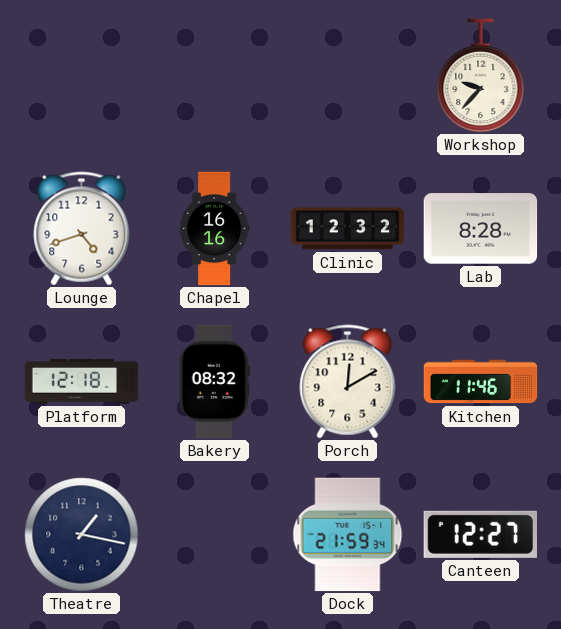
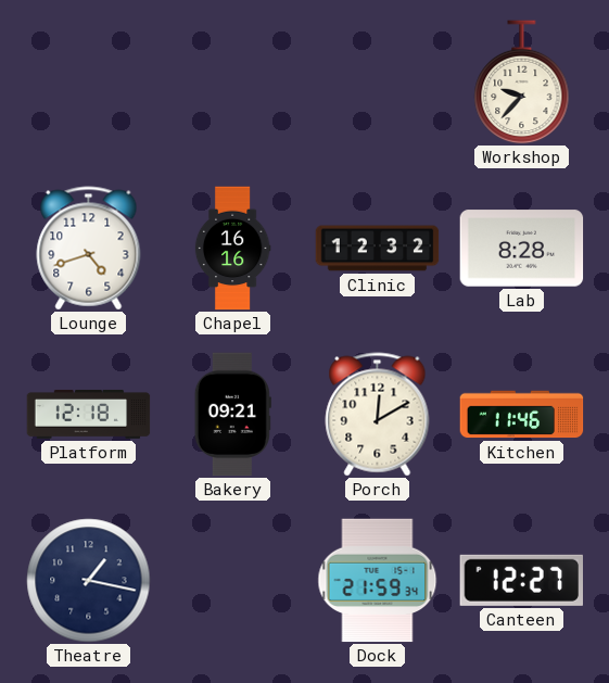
Bakery: 08:32 -> 09:21
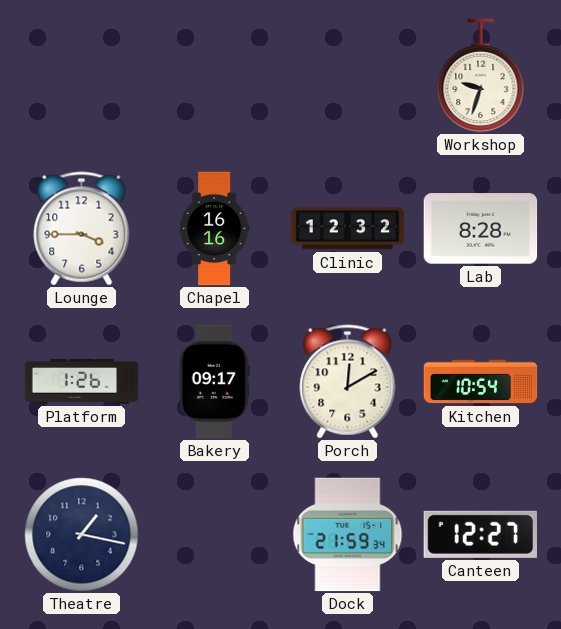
Workshop: 9:37 -> 9:33
Lounge: 4:42 -> 3:45
Platform: 12:18 -> 1:26
Bakery: 09:21 -> 09:17
Kitchen: 11:46 -> 10:54
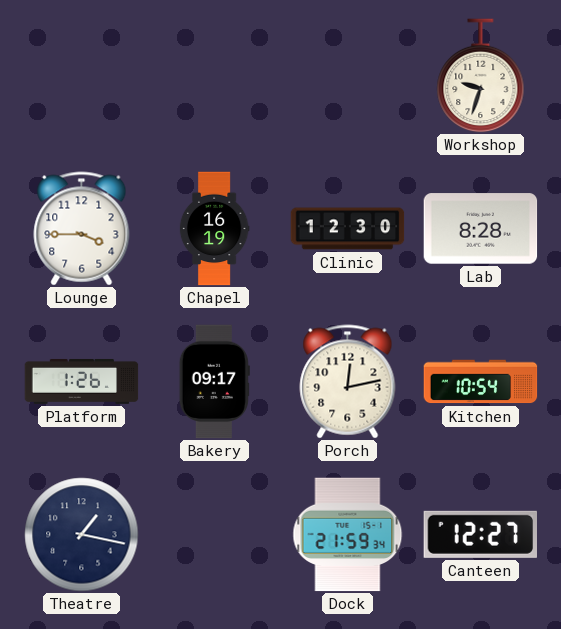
Chapel: 16:16 -> 16:19
Clinic: 12:32 -> 12:30
Porch: 12:10 -> 12:13
